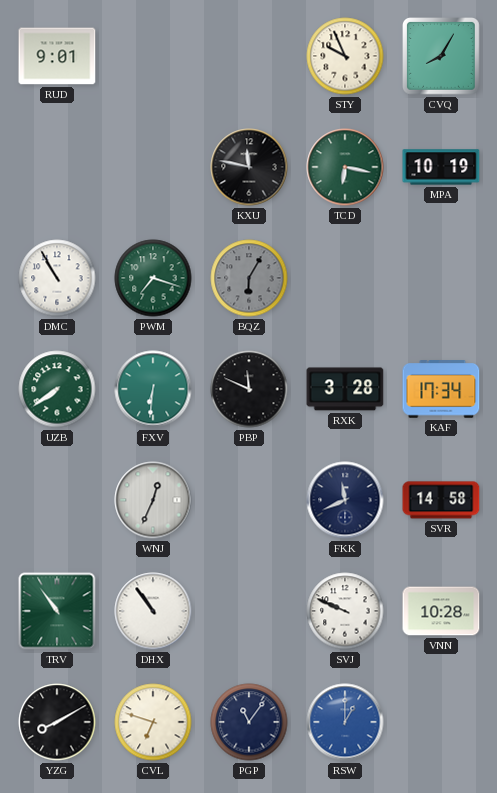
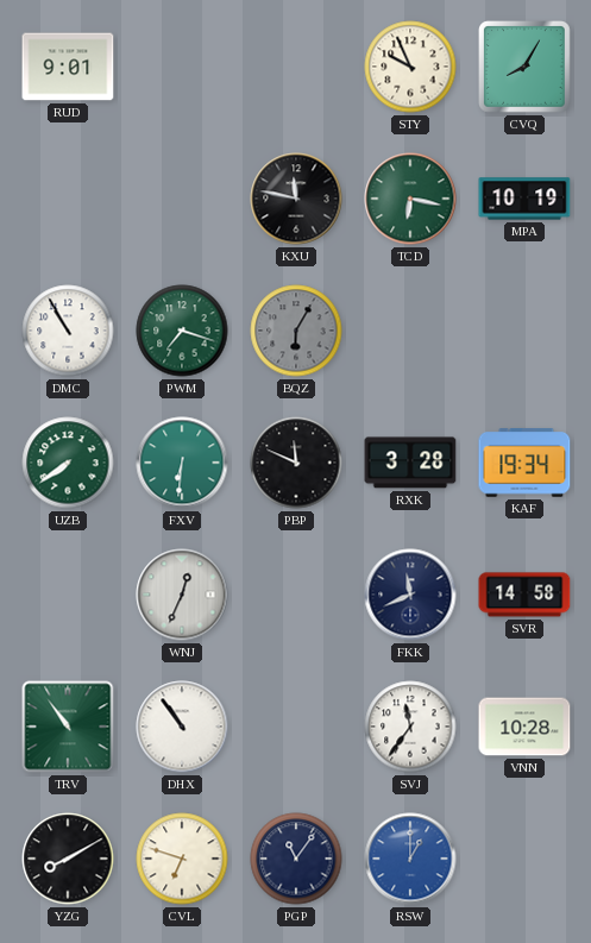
KAF: 17:34 -> 19:34
SVJ: 9:49 -> 11:36
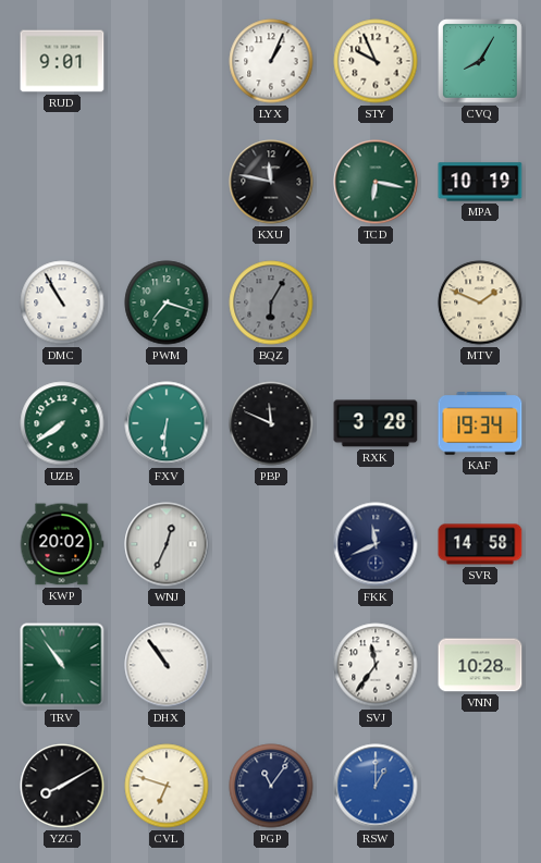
LYX: none -> 1:04
MTV: none -> 1:49
KWP: none -> 20:02
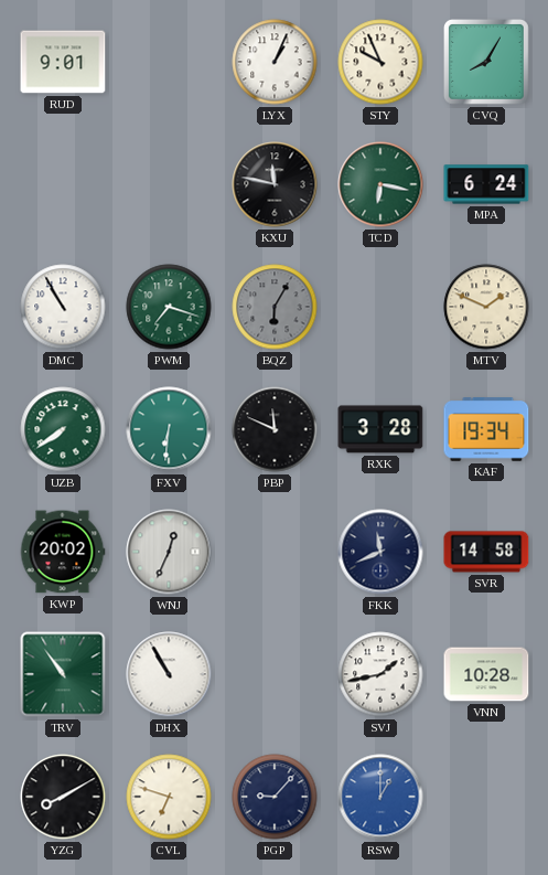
MPA: 10:19 -> 6:24
DHX: 10:54 -> 10:55
SVJ: 11:36 -> 1:43
PGP: 11:06 -> 9:07
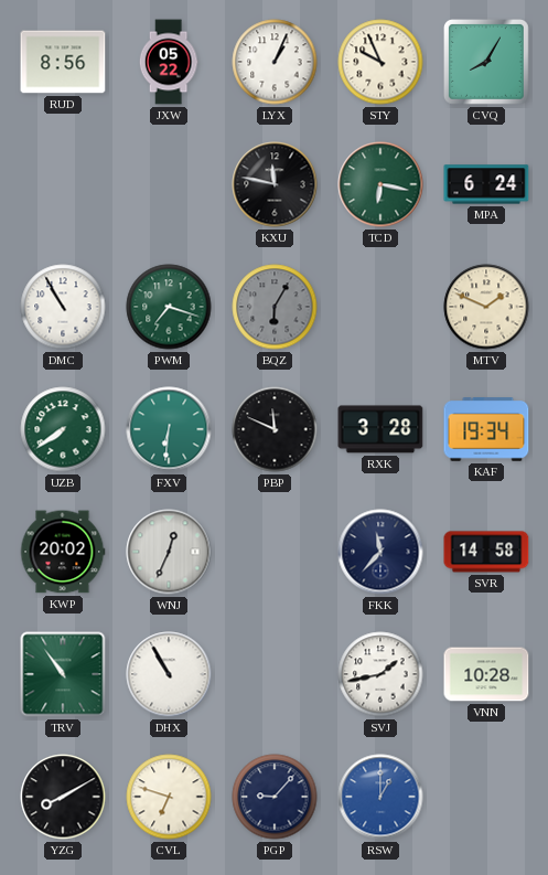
RUD: 9:01 -> 8:56
JXW: none -> 05:22
FKK: 11:41 -> 11:37
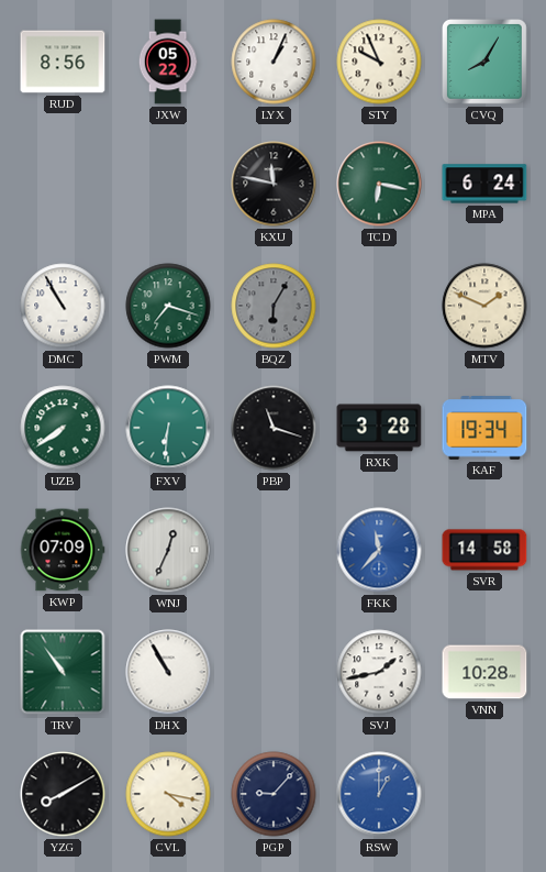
PBP: 11:49 -> 11:18
KWP: 20:02 -> 07:09
FKK dial: navy -> blue
CVL: 6:48 -> 4:17
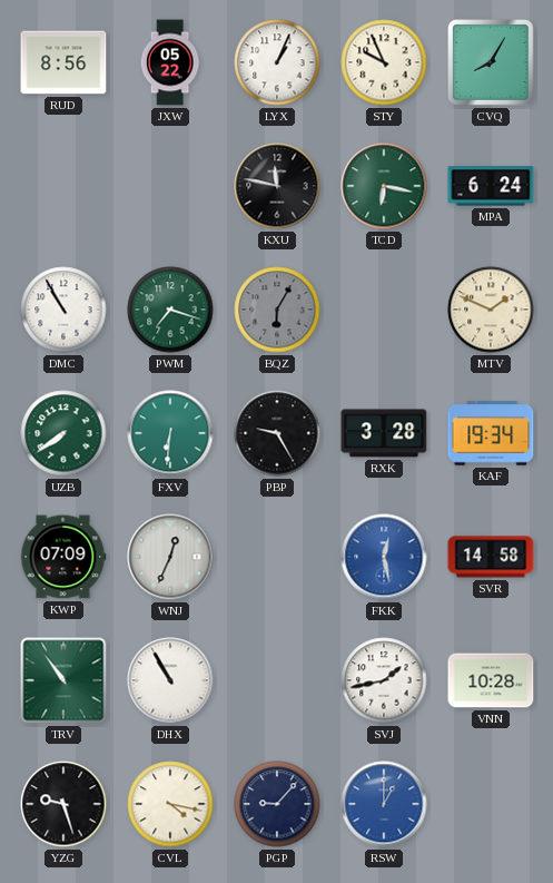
PBP: 11:18 -> 9:25
FKK: 11:37 -> 12:28
YZG: 8:10 -> 9:27
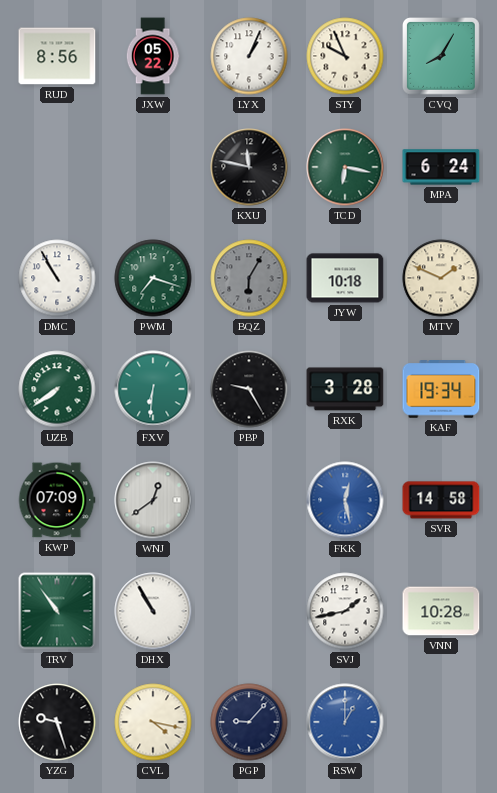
JYW: none -> 10:18
WNJ: 12:34 -> 12:39
